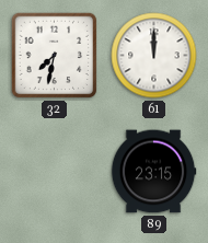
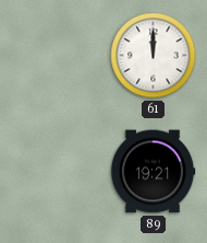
32: 7:32 -> none
89: 23:15 -> 19:21
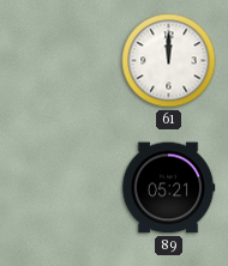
89: 19:21 -> 05:21
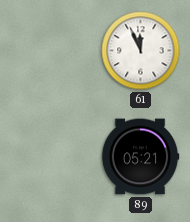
61: 12:00 -> 11:56
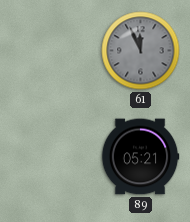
61 dial: white -> grey
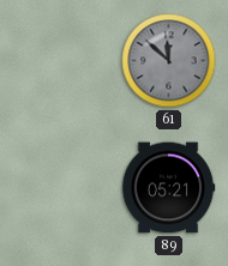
61: 11:56 -> 11:52
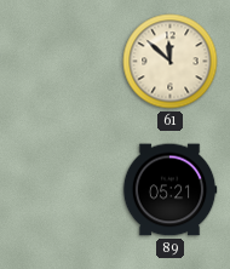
61 dial: grey -> cream
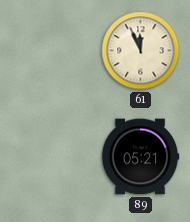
61: 11:52 -> 11:56
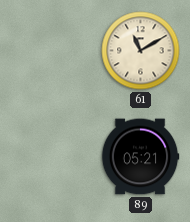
61: 11:56 -> 11:10
